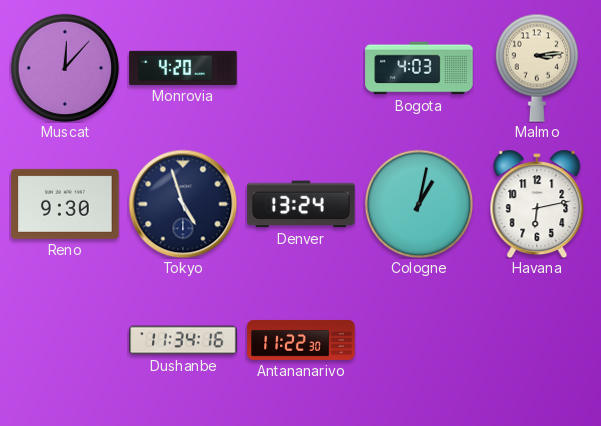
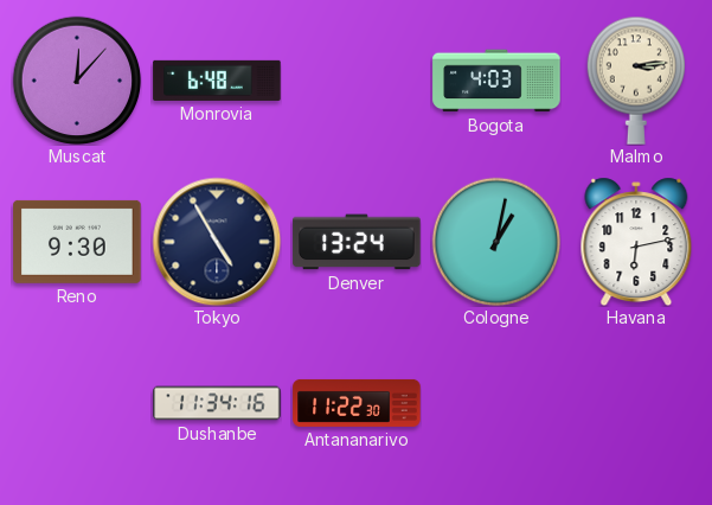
Monrovia: 4:20 -> 6:48
Tokyo: 4:57 -> 4:55
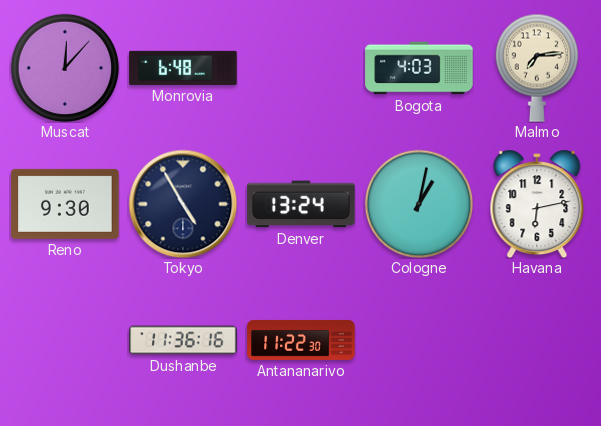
Malmo: 3:14 -> 7:14
Dushanbe: 11:34 -> 11:36
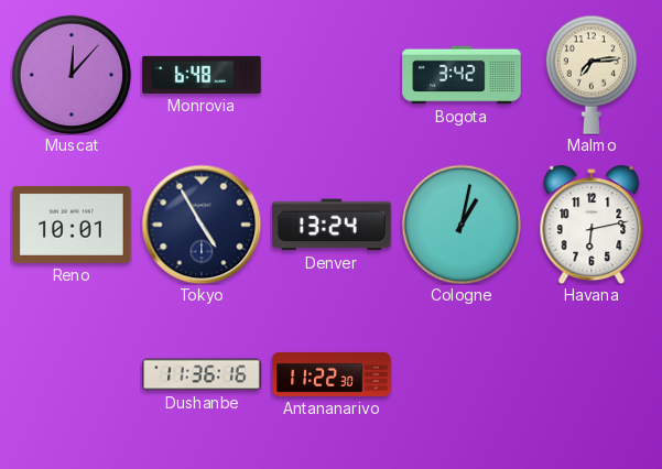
Bogota: 4:03 -> 3:42
Reno: 9:30 -> 10:01
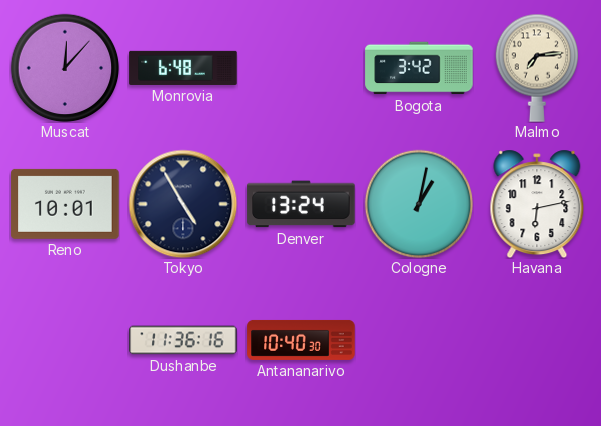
Antananarivo: 11:22 -> 10:40
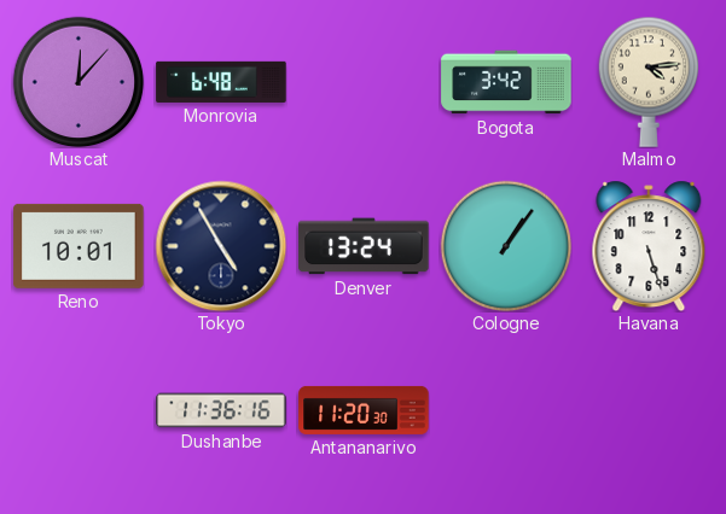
Malmo: 7:14 -> 4:14
Cologne: 1:02 -> 1:06
Havana: 6:13 -> 5:27
Antananarivo: 10:40 -> 11:20
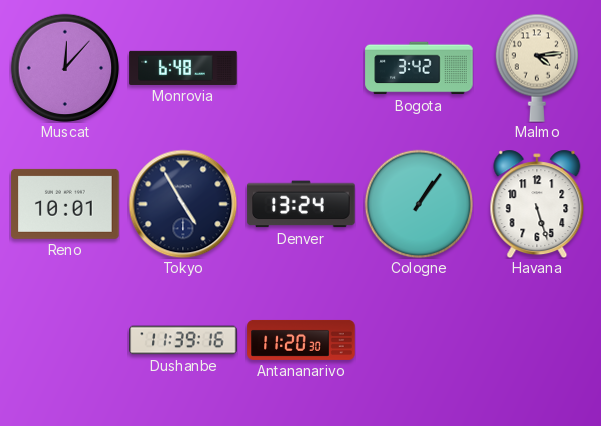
Dushanbe: 11:36 -> 11:39
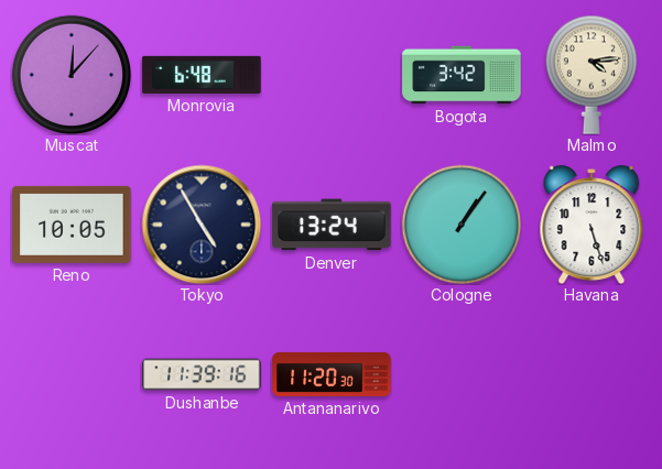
Reno: 10:01 -> 10:05
